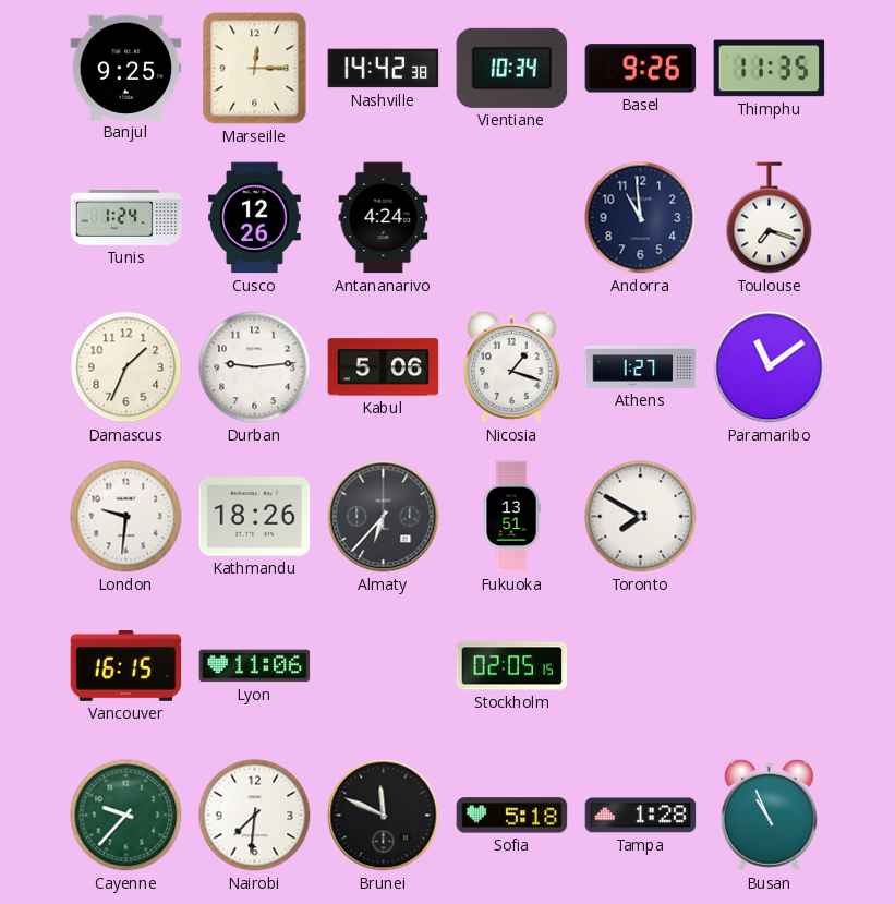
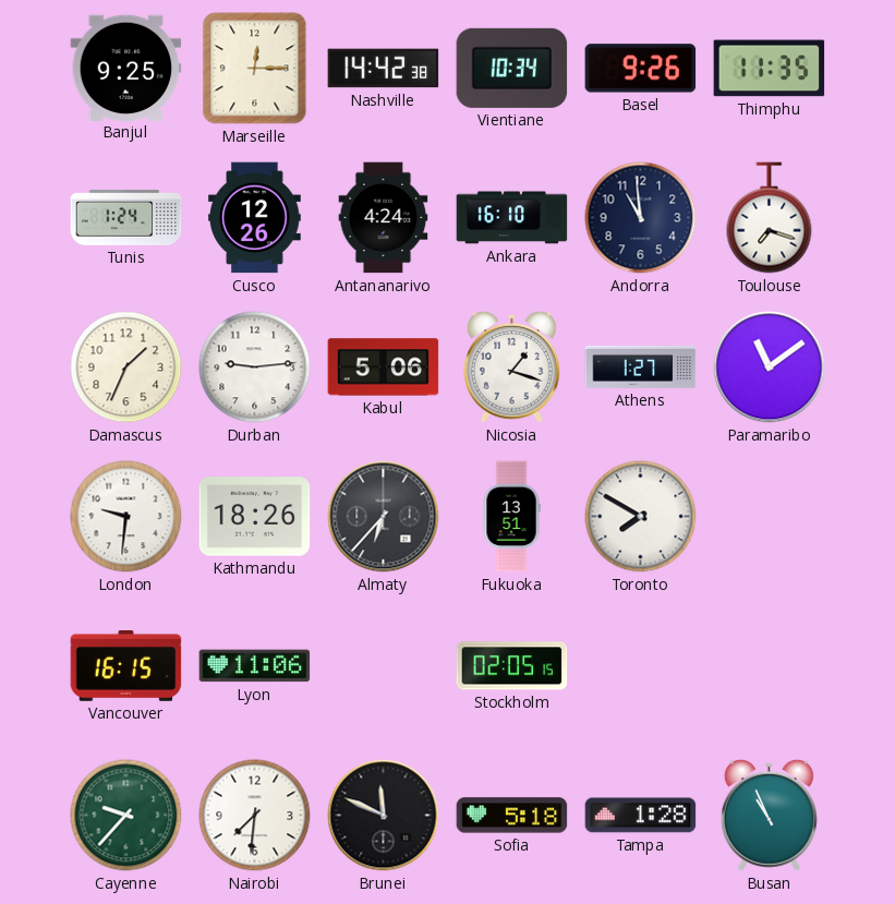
Ankara: none -> 16:10
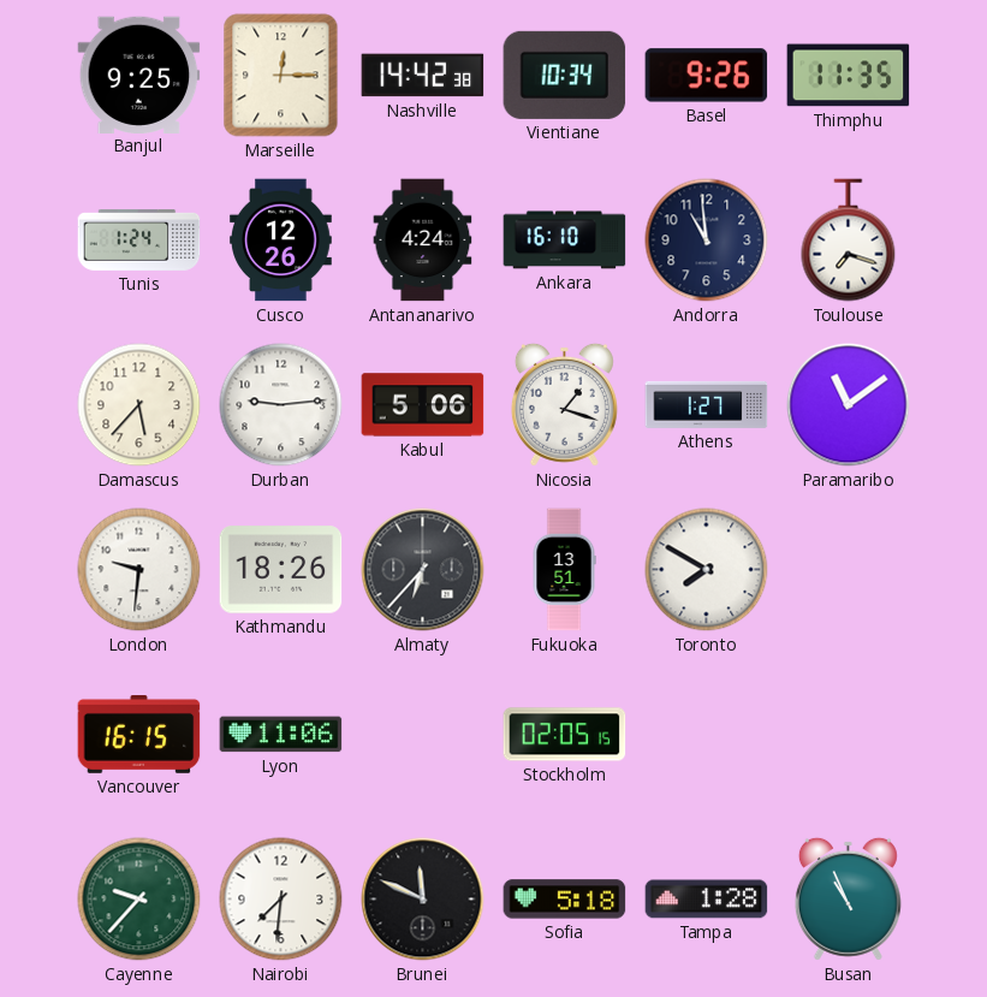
Damascus: 1:34 -> 5:37
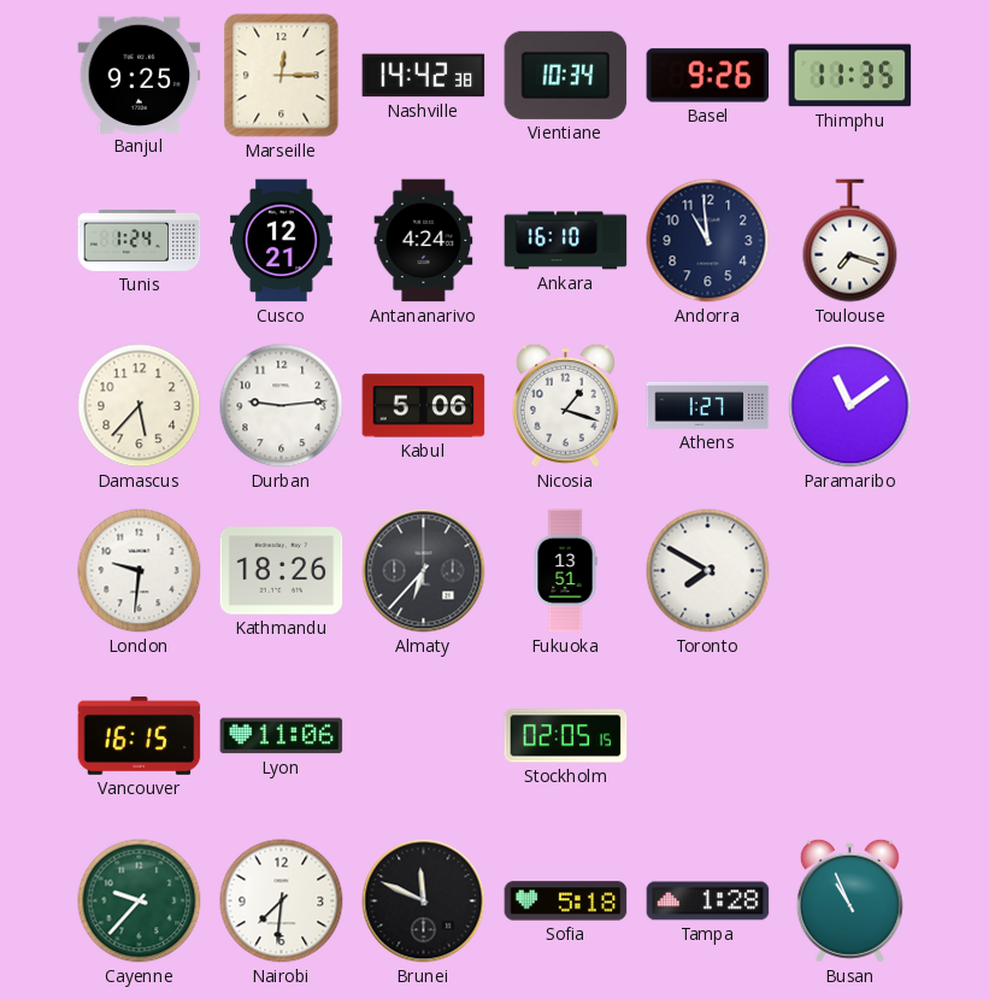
Cusco: 12:26 -> 12:21
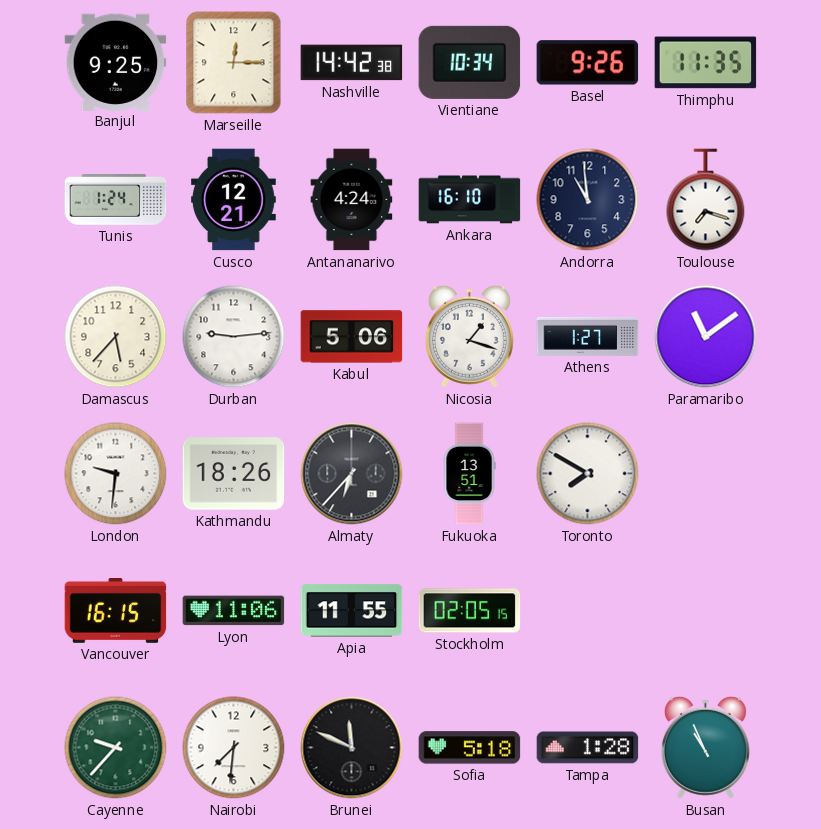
Apia: none -> 11:55
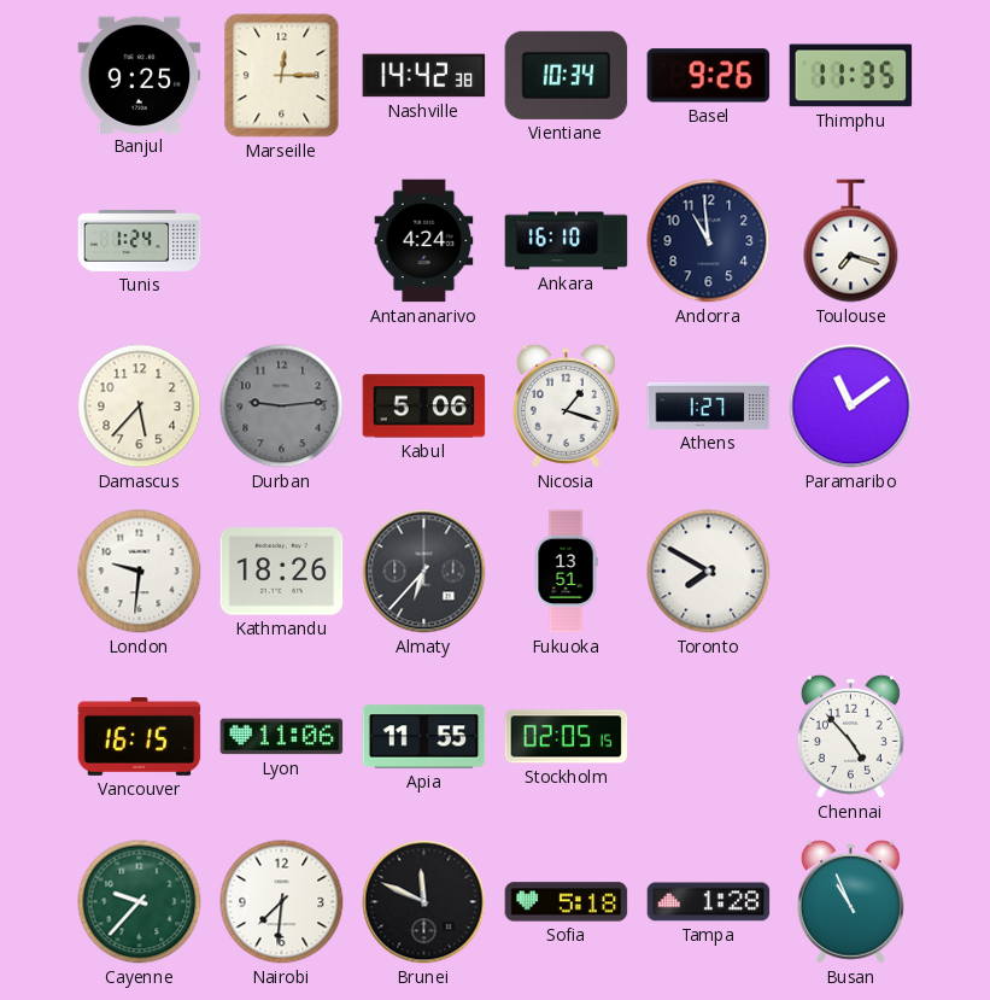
Cusco: 12:21 -> none
Durban dial: white -> grey
Chennai: none -> 4:53
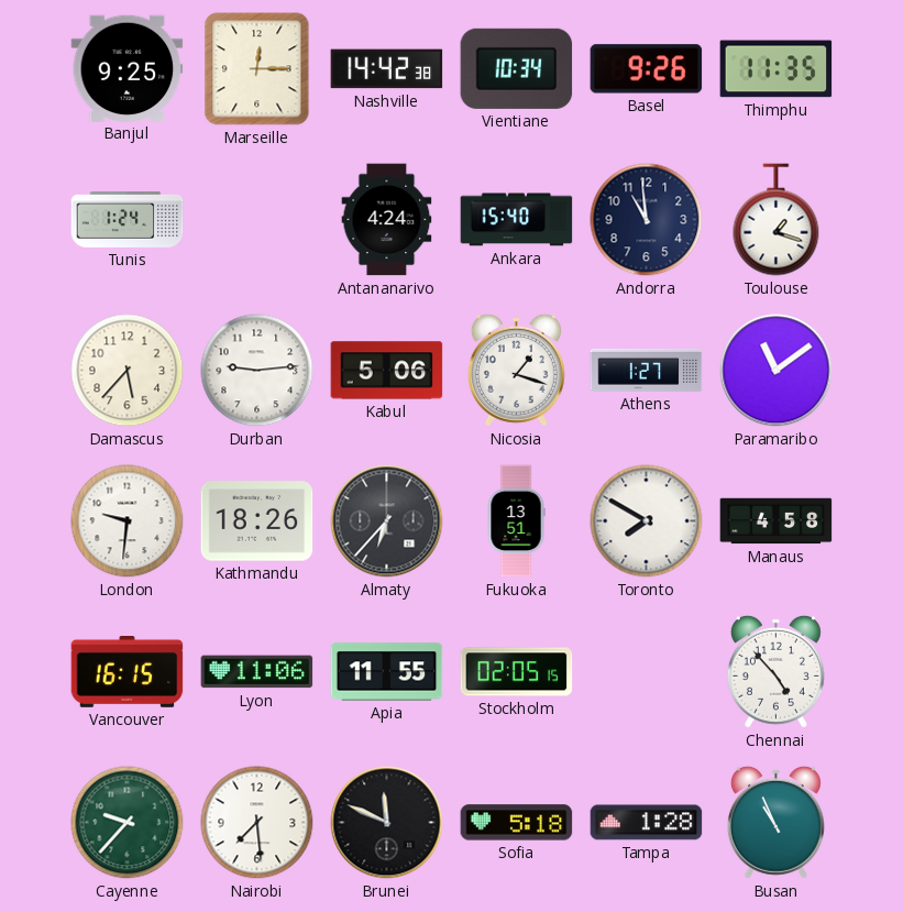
Ankara: 16:10 -> 15:40
Toulouse: 7:18 -> 1:18
Durban dial: grey -> white
Manaus: none -> 4:58
Nairobi: 7:31 -> 7:29
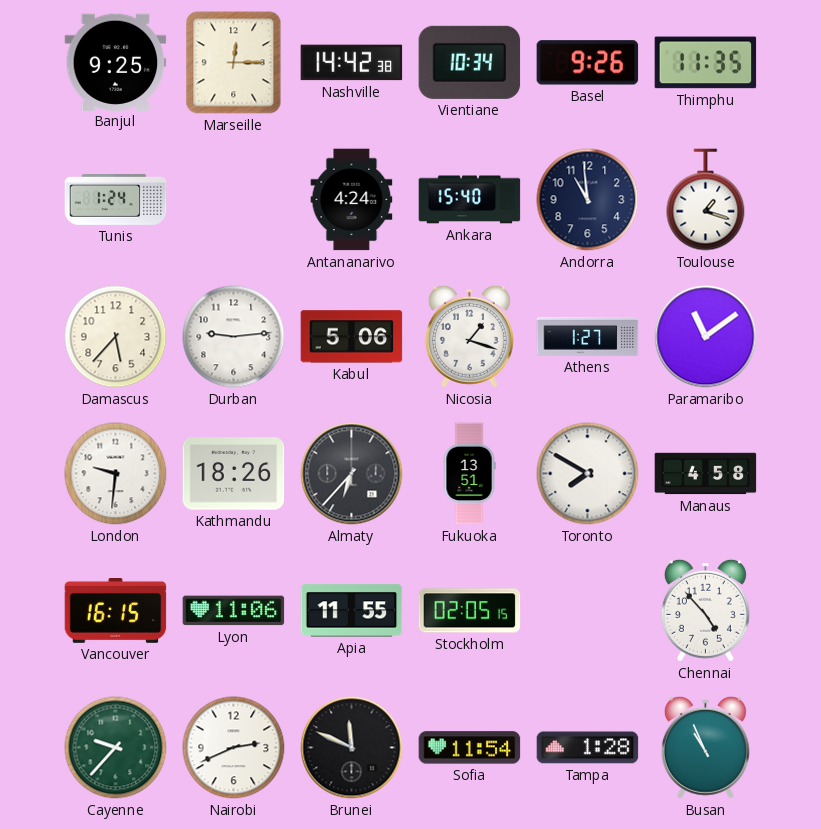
Nairobi: 7:29 -> 2:41
Sofia: 5:18 -> 11:54
